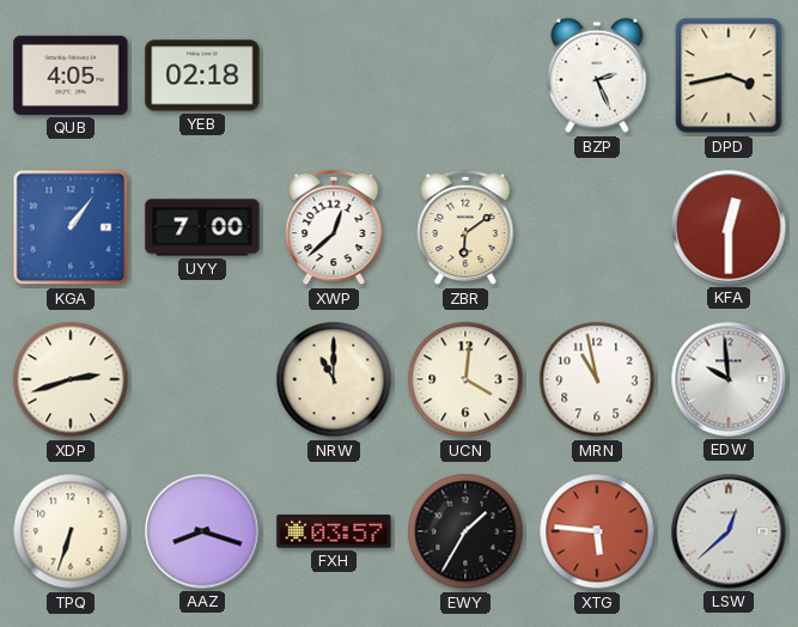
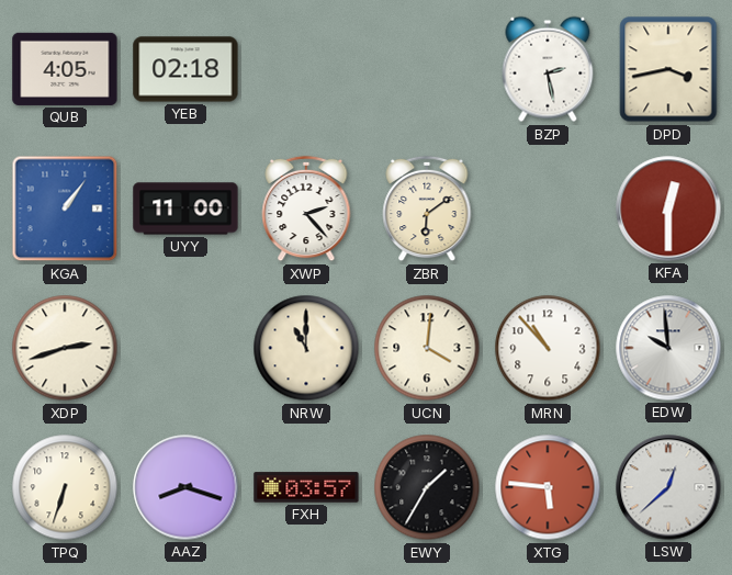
BZP: 2:26 -> 2:28
UYY: 7:00 -> 11:00
XWP: 12:38 -> 2:23
MRN: 10:58 -> 10:53
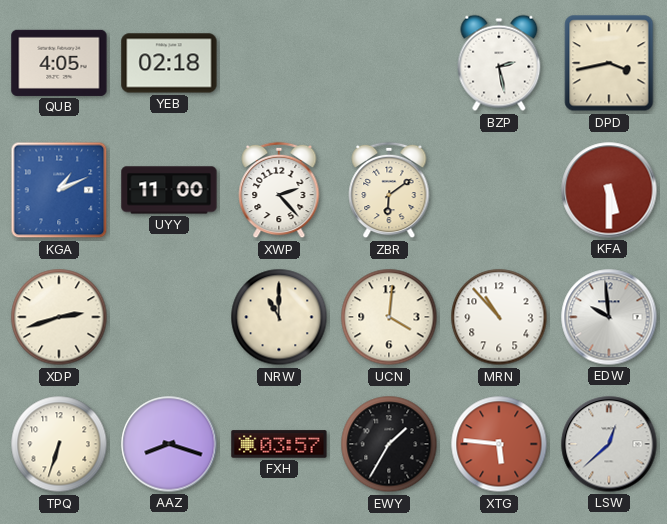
KGA: 1:06 -> 1:11
KFA: 12:30 -> 5:30
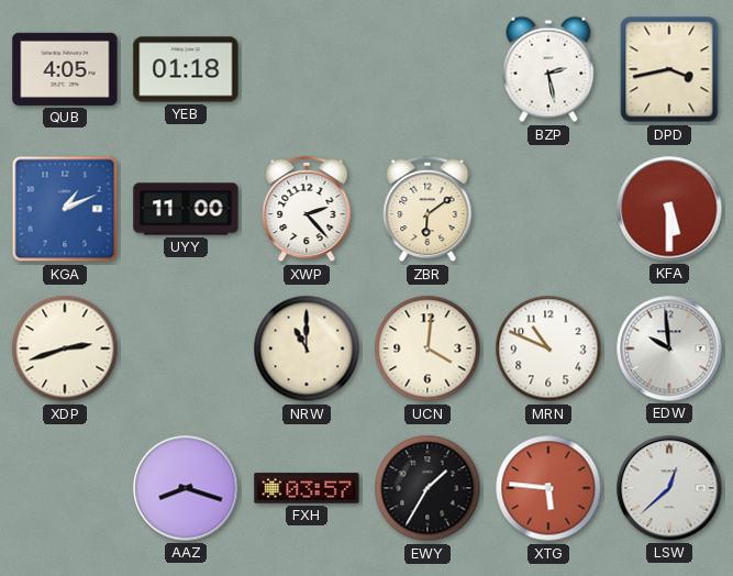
YEB: 02:18 -> 01:18
MRN: 10:53 -> 10:49
TPQ: 6:33 -> none
